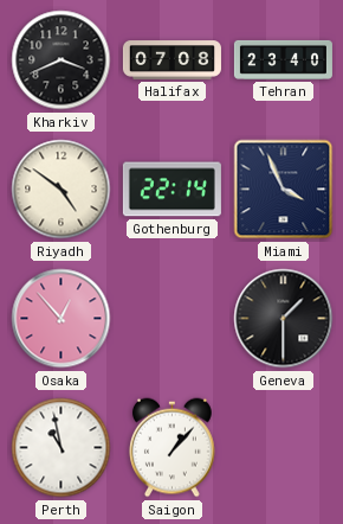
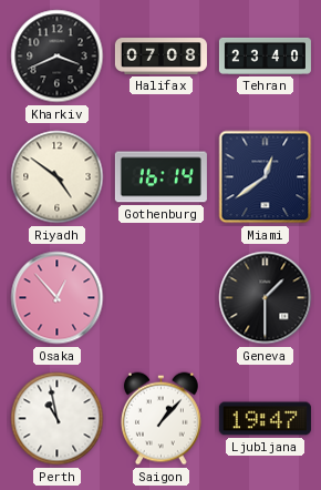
Gothenburg: 22:14 -> 16:14
Miami: 3:56 -> 12:39
Ljubljana: none -> 19:47
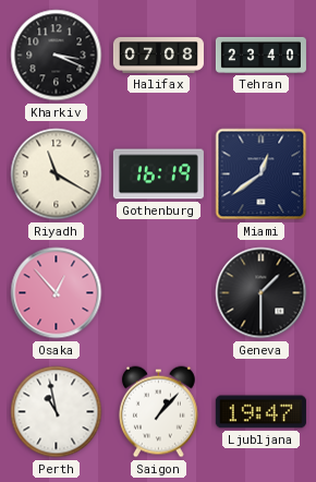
Kharkiv: 3:41 -> 3:19
Riyadh: 4:51 -> 11:20
Gothenburg: 16:14 -> 16:19
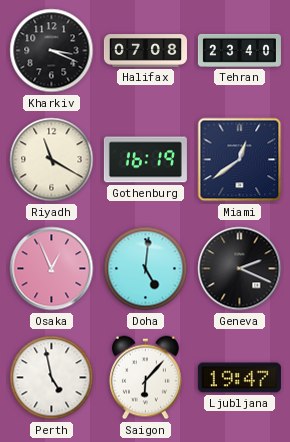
Osaka: 12:53 -> 12:56
Doha: none -> 5:01
Geneva: 1:30 -> 2:19
Perth: 10:58 -> 4:58
Saigon: 1:07 -> 6:07
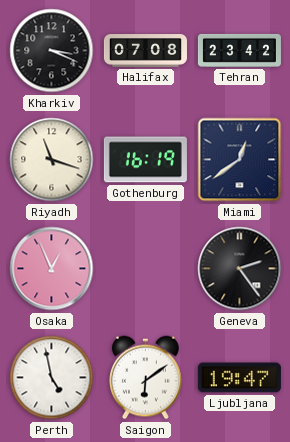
Tehran: 23:40 -> 23:42
Riyadh: 11:20 -> 11:18
Doha: 5:01 -> none
Geneva: 2:19 -> 2:24
Saigon: 6:07 -> 6:09
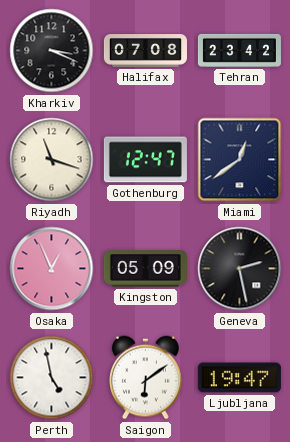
Gothenburg: 16:19 -> 12:47
Kingston: none -> 05:09
Geneva: 2:24 -> 2:28
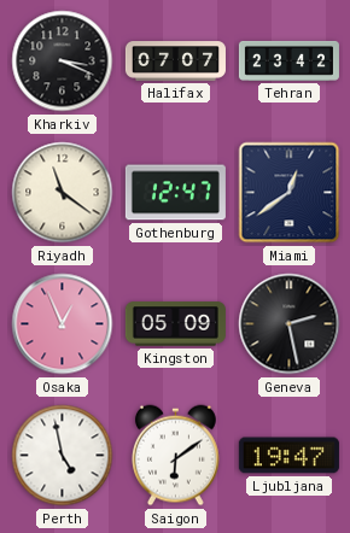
Halifax: 07:08 -> 07:07
Riyadh: 11:18 -> 11:21
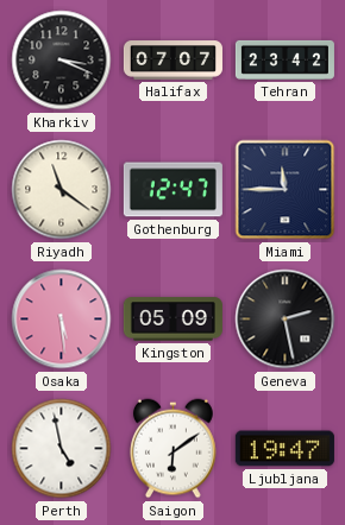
Miami: 12:39 -> 11:45
Osaka: 12:56 -> 5:29
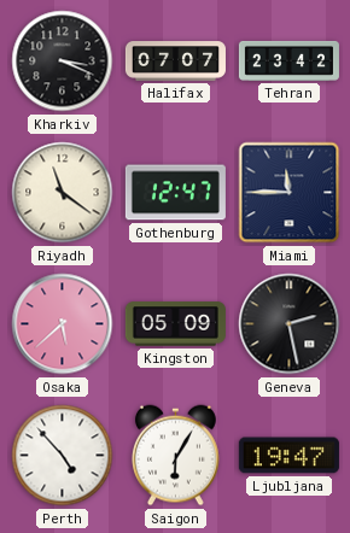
Osaka: 5:29 -> 5:38
Perth: 4:58 -> 4:53
Saigon: 6:09 -> 6:05
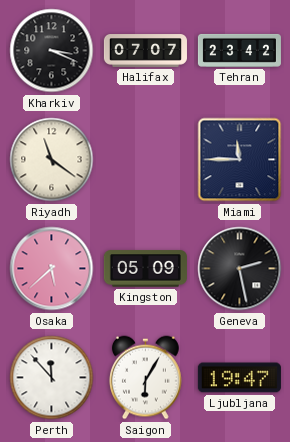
Gothenburg: 12:47 -> none
Perth: 4:53 -> 11:53
